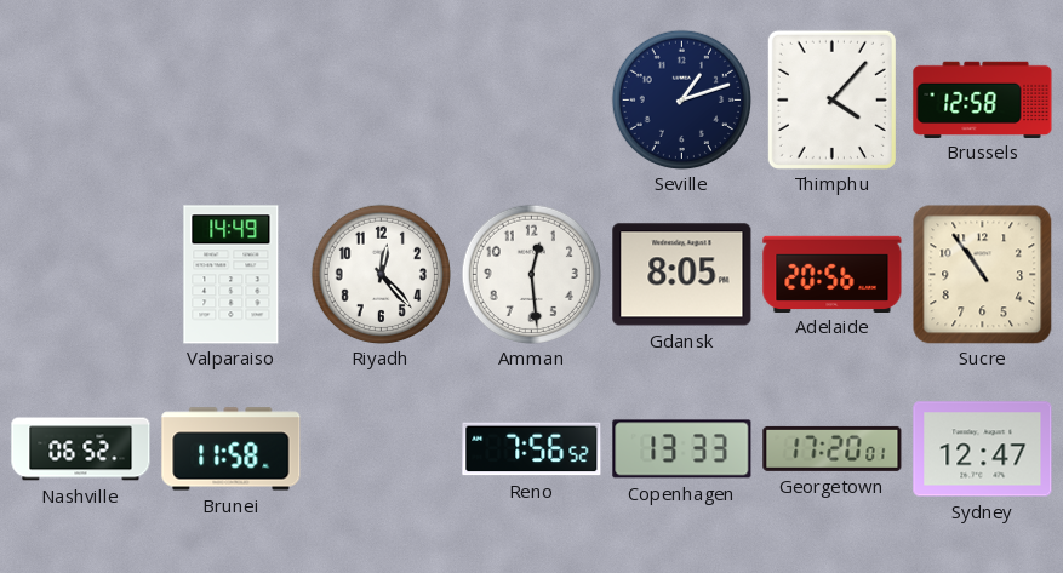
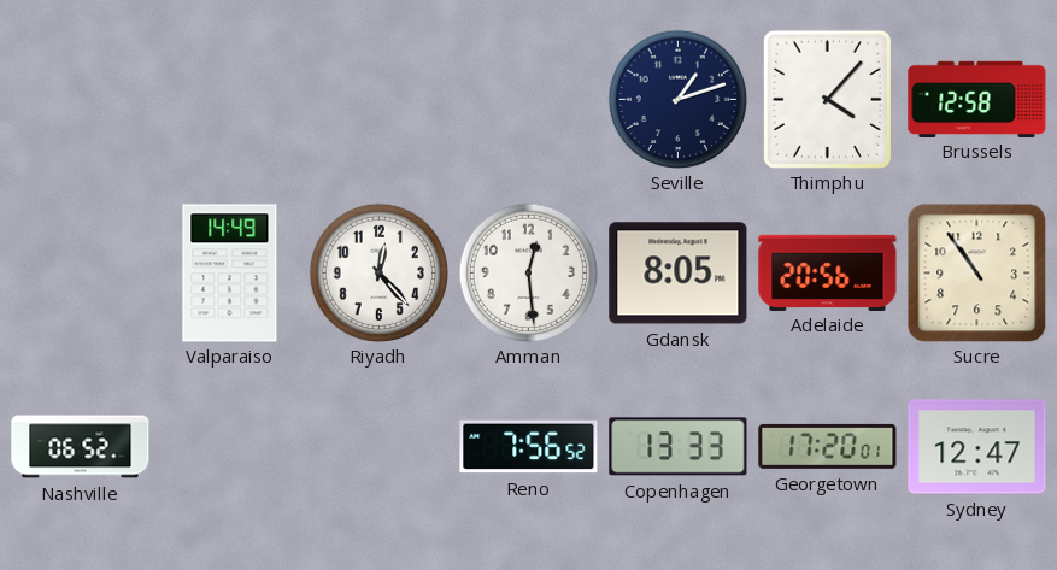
Brunei: 11:58 -> none
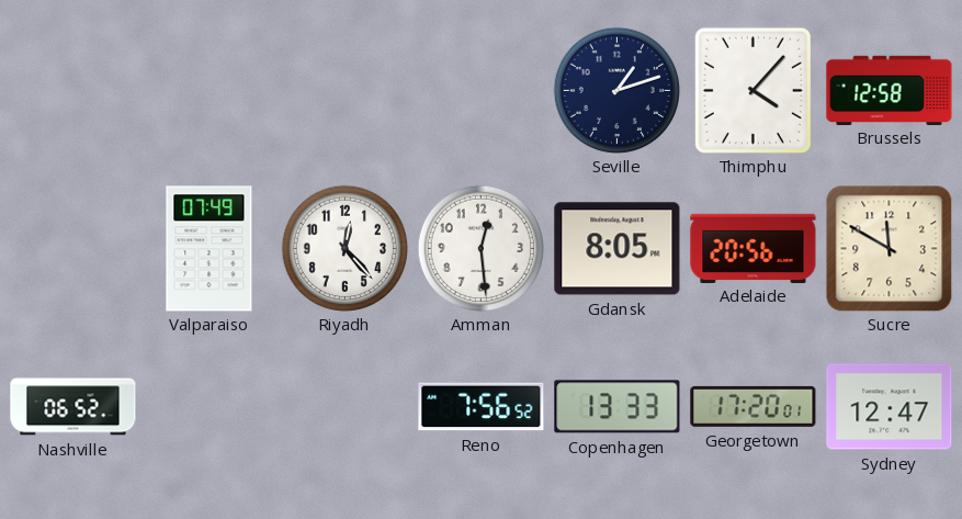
Valparaiso: 14:49 -> 07:49
Sucre: 10:54 -> 11:50
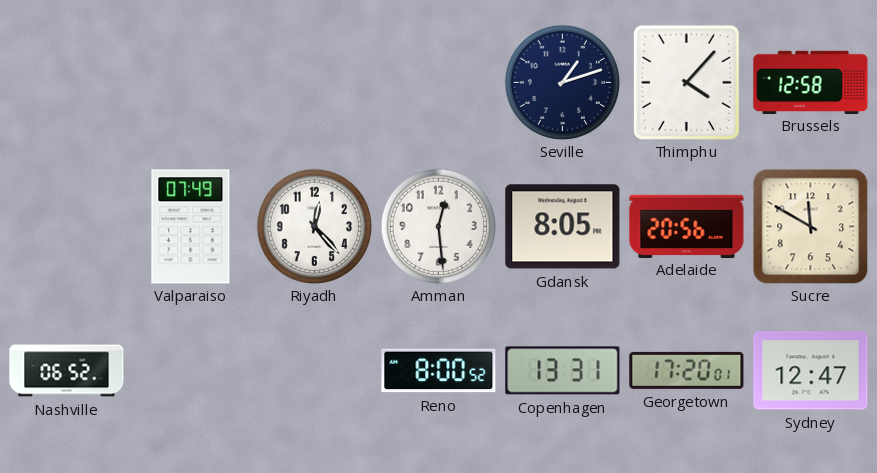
Reno: 7:56 -> 8:00
Copenhagen: 13:33 -> 13:31
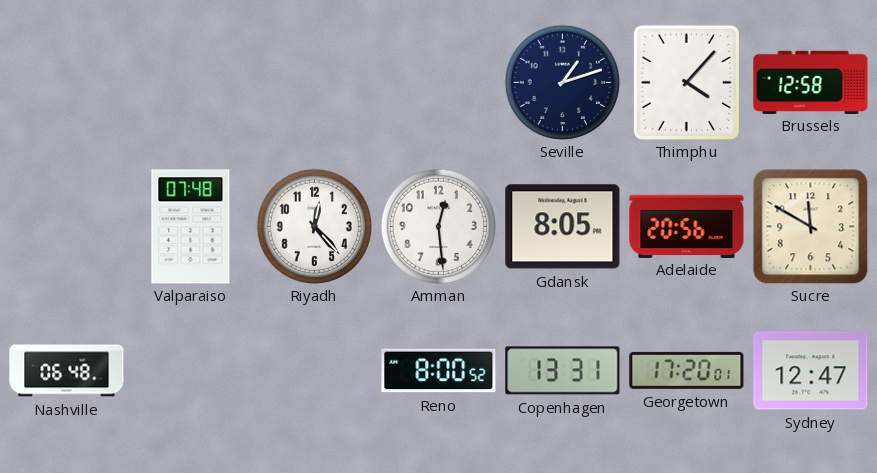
Valparaiso: 07:49 -> 07:48
Nashville: 06:52 -> 06:48
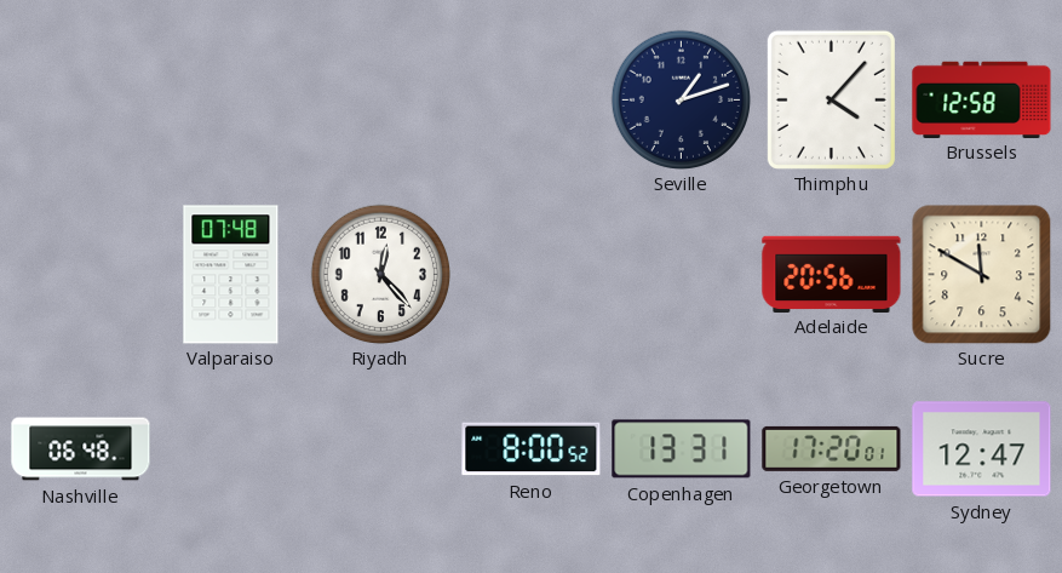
Amman: 12:29 -> none
Gdansk: 8:05 -> none
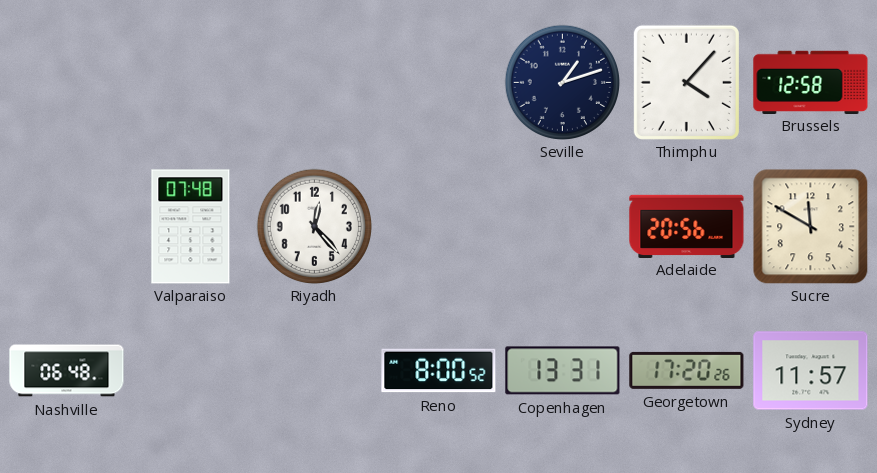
Georgetown: 17:20:01 -> 17:20:26
Sydney: 12:47 -> 11:57
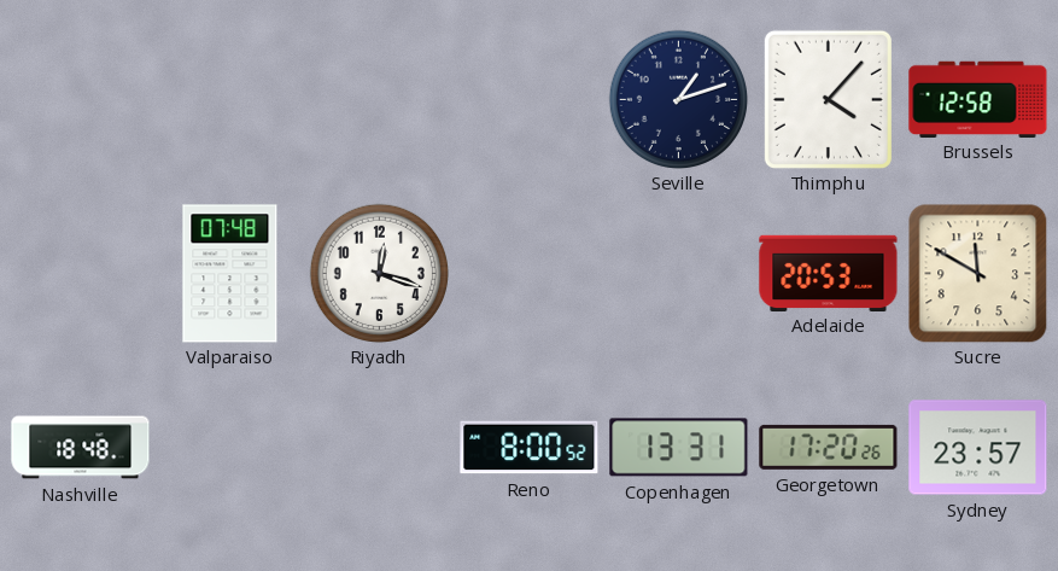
Riyadh: 12:23 -> 12:18
Adelaide: 20:56 -> 20:53
Nashville: 06:48 -> 18:48
Sydney: 11:57 -> 23:57
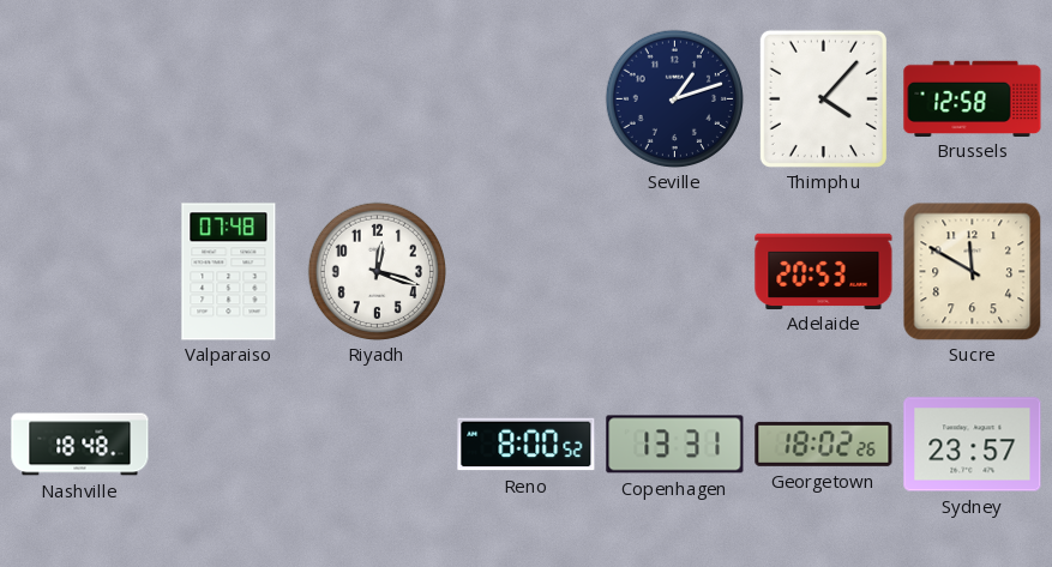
Georgetown: 17:20 -> 18:02
